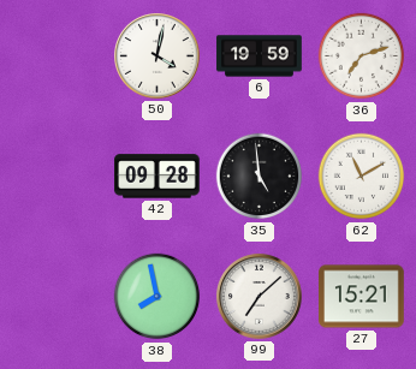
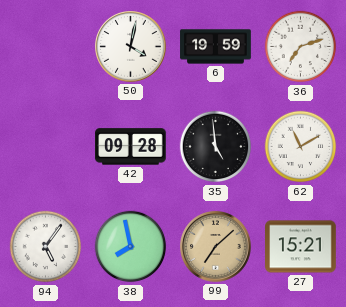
94: none -> 5:06
99 dial: white -> champagne
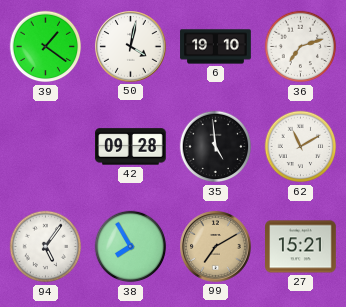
39: none -> 1:21
6: 19:59 -> 19:10
38: 7:58 -> 7:55
99: 7:08 -> 7:10
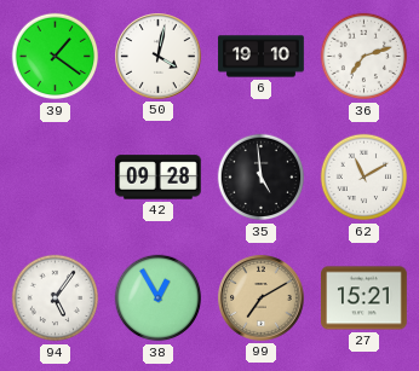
38: 7:55 -> 12:55
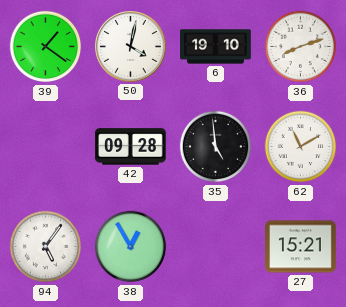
36: 7:12 -> 8:12
99: 7:10 -> none
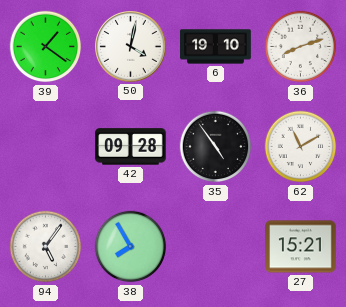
35: 4:59 -> 4:54
38: 12:55 -> 7:55
